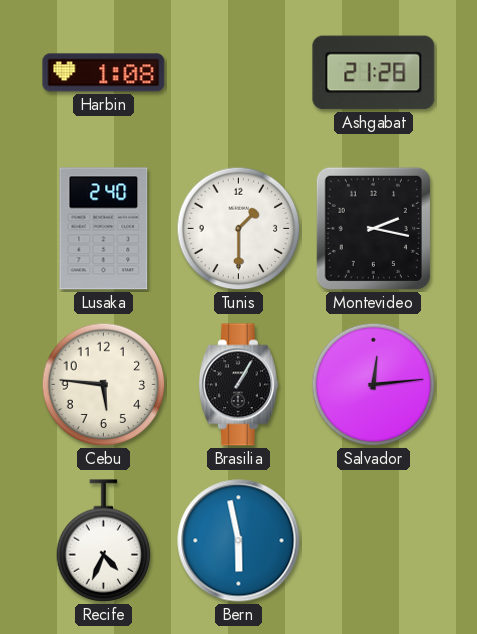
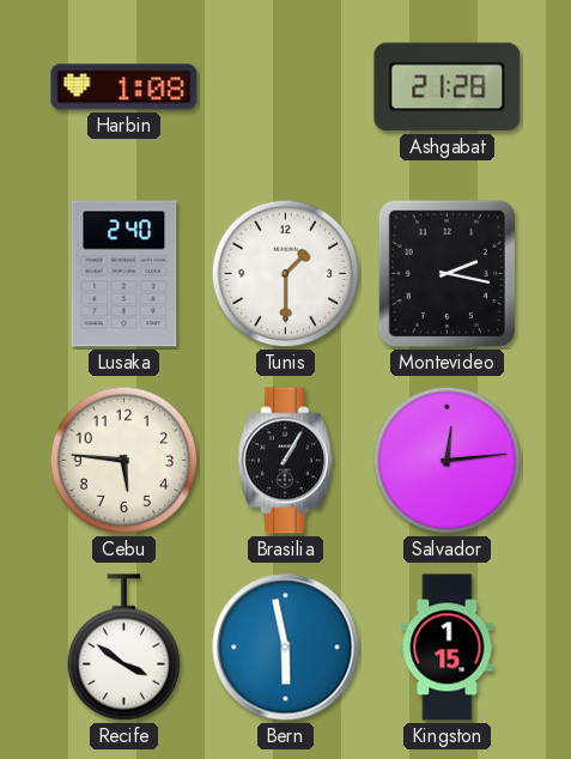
Recife: 4:34 -> 3:51
Kingston: none -> 1:15
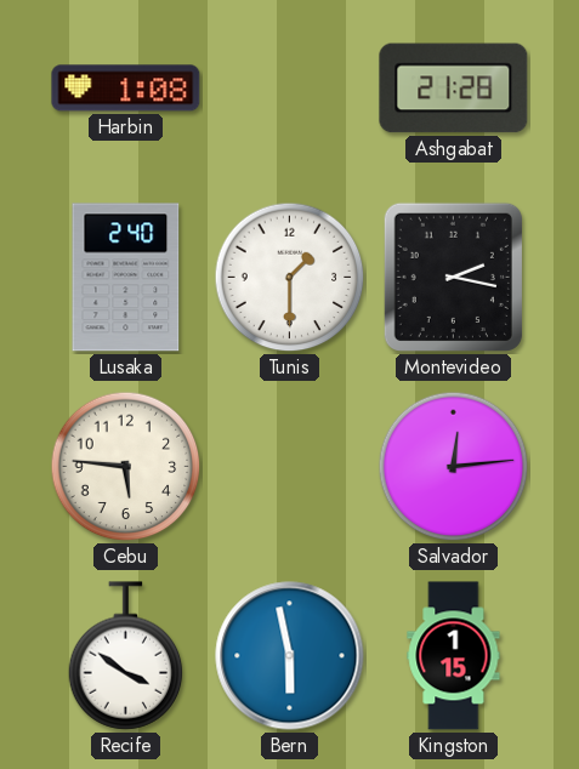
Brasilia: 1:05 -> none
